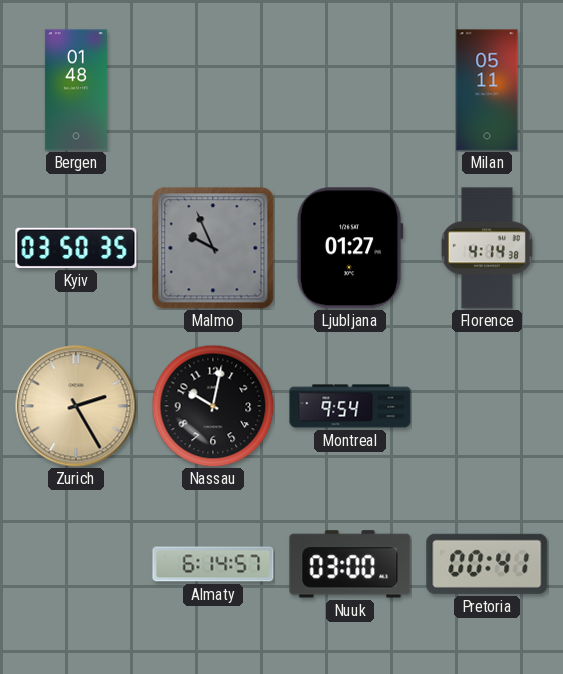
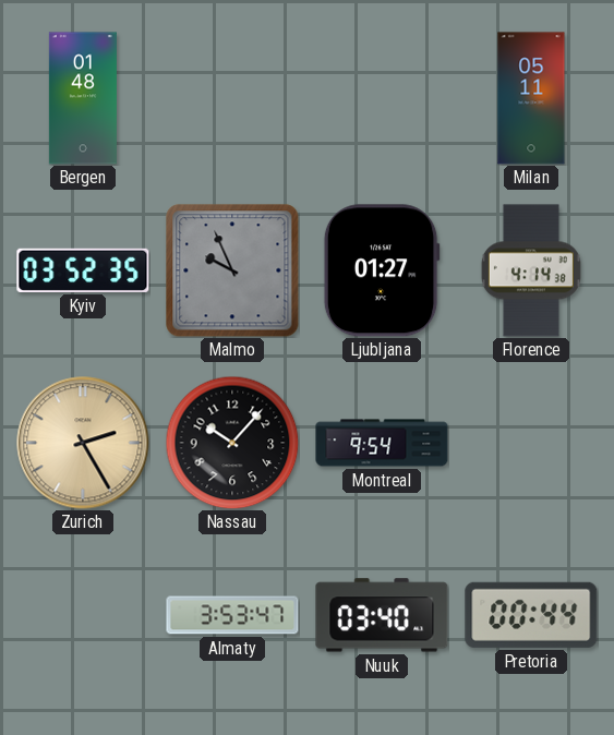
Kyiv: 03:50 -> 03:52
Nassau: 10:02 -> 10:07
Almaty: 6:14 -> 3:53
Nuuk: 03:00 -> 03:40
Pretoria: 00:41 -> 00:44
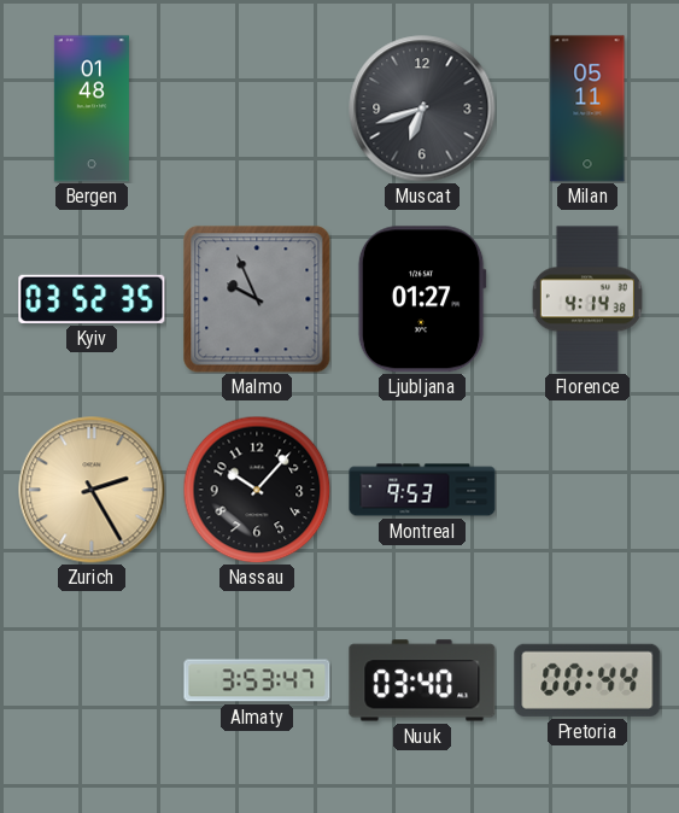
Muscat: none -> 6:42
Montreal: 9:54 -> 9:53
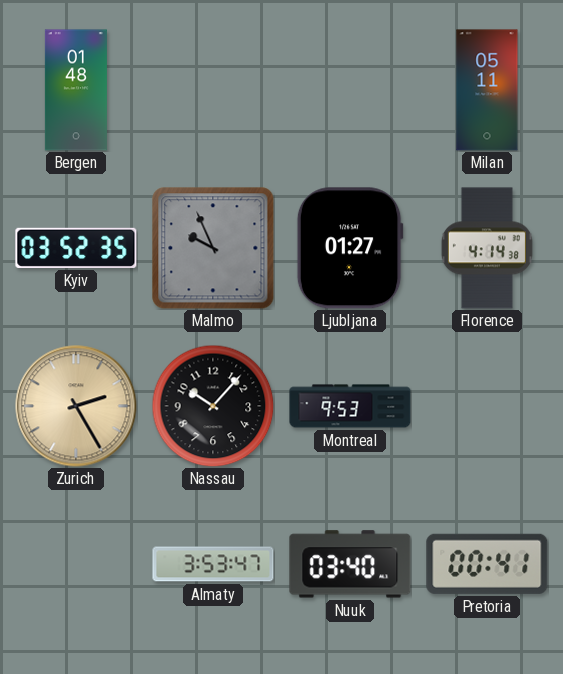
Muscat: 6:42 -> none
Pretoria: 00:44 -> 00:41
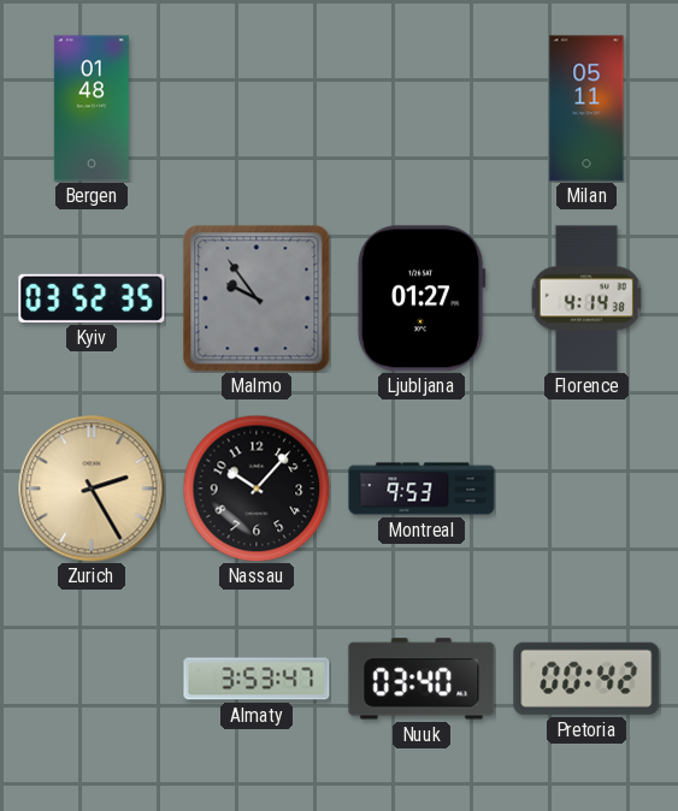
Malmo: 9:56 -> 9:54
Pretoria: 00:41 -> 00:42
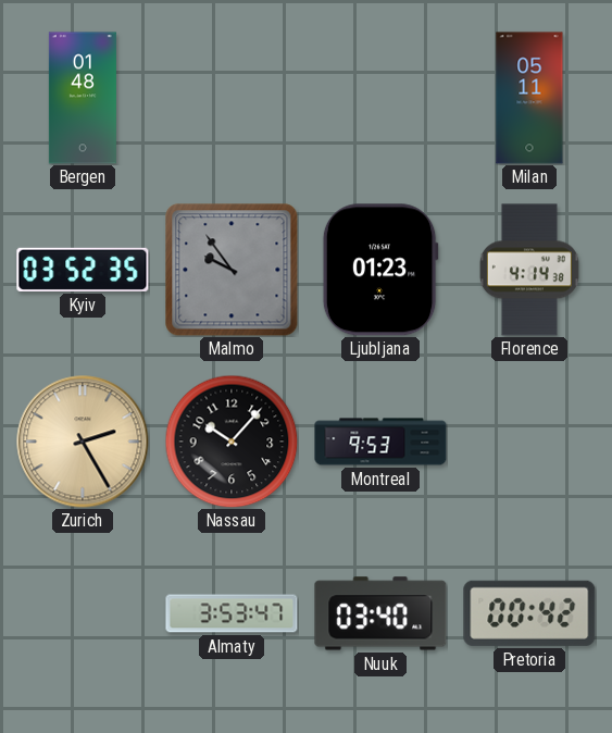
Ljubljana: 01:27 -> 01:23
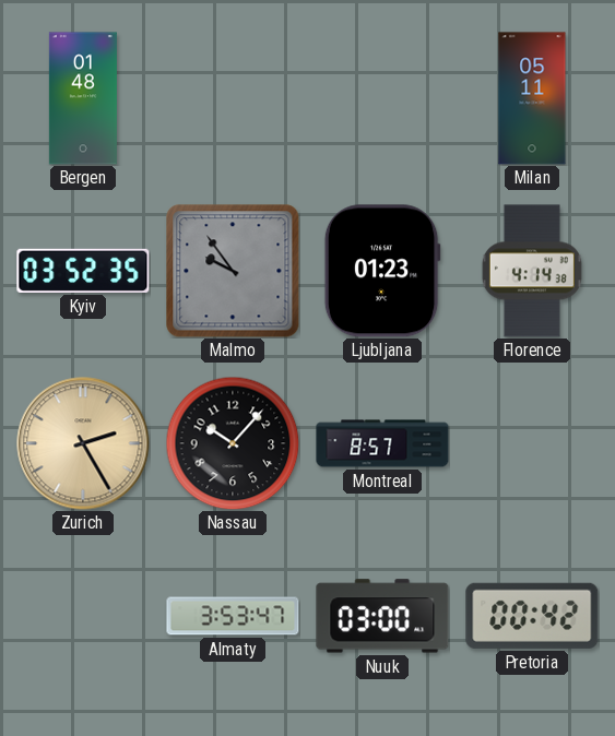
Montreal: 9:53 -> 8:57
Nuuk: 03:40 -> 03:00
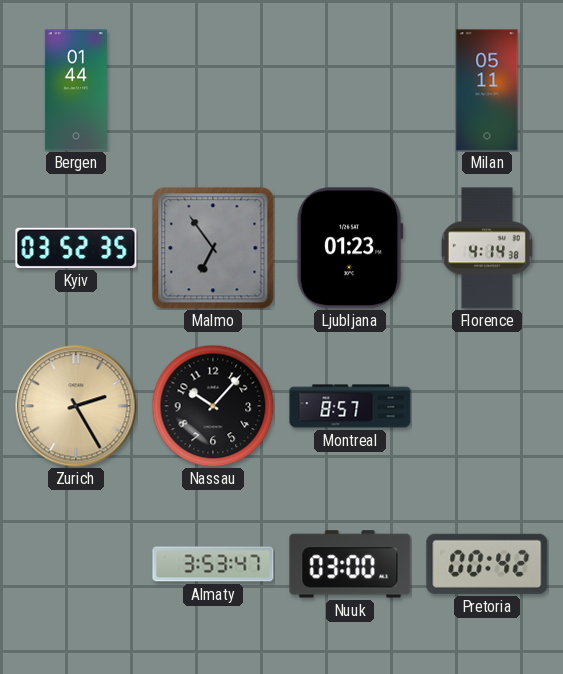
Bergen: 01:48 -> 01:44
Malmo: 9:54 -> 6:54
